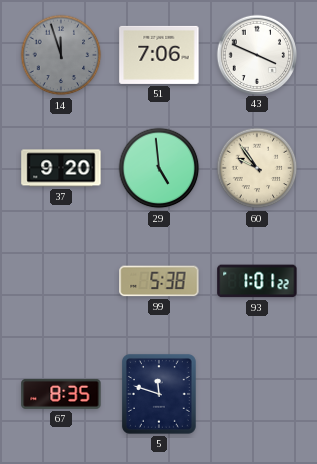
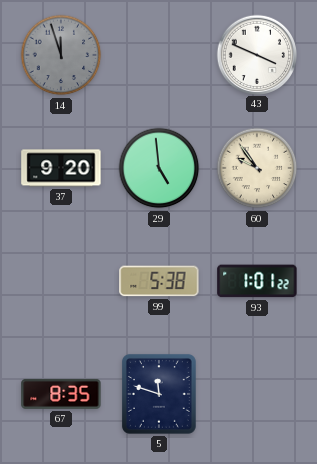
51: 7:06 -> none
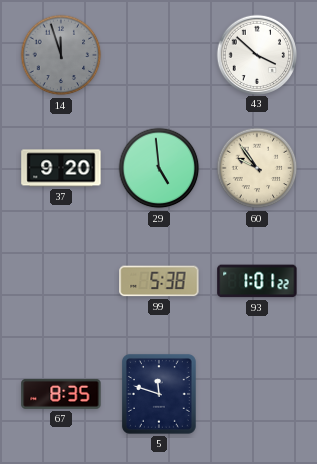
43: 3:49 -> 3:52
